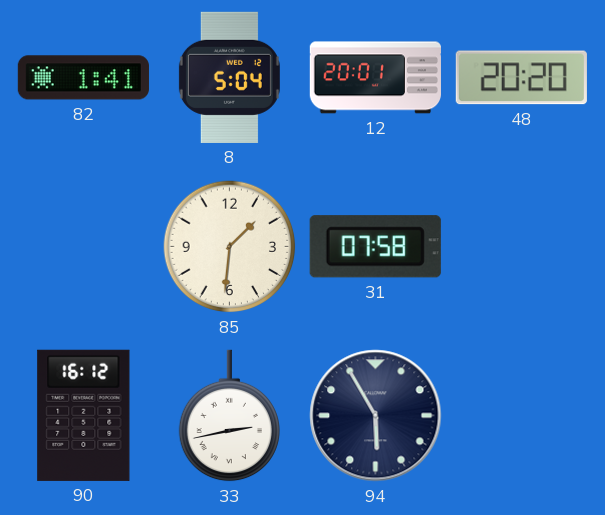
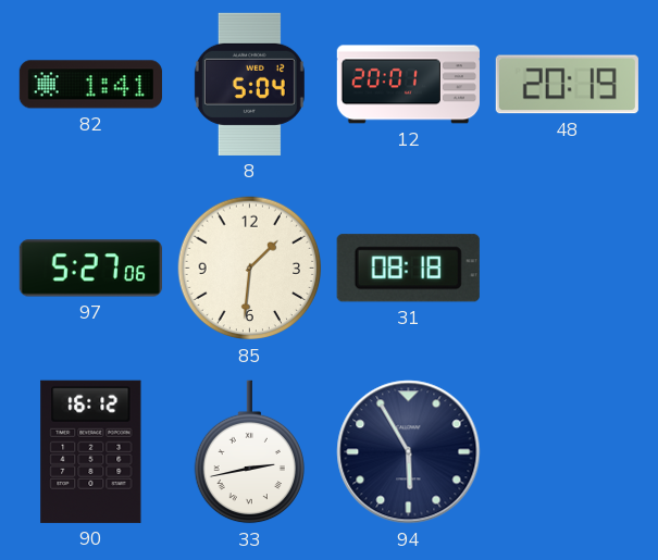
48: 20:20 -> 20:19
97: none -> 5:27
31: 07:58 -> 08:18
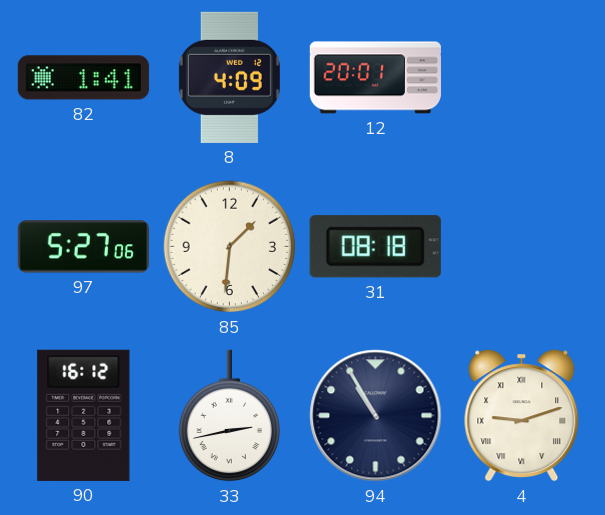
8: 5:04 -> 4:09
48: 20:19 -> none
94: 5:55 -> 10:55
4: none -> 9:12
